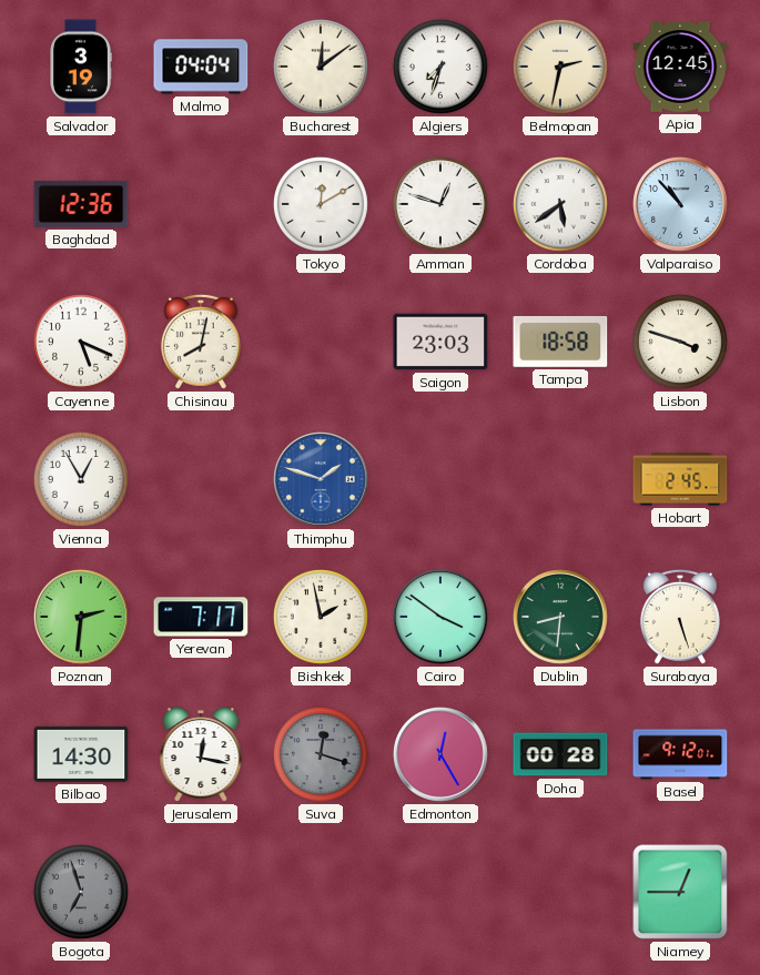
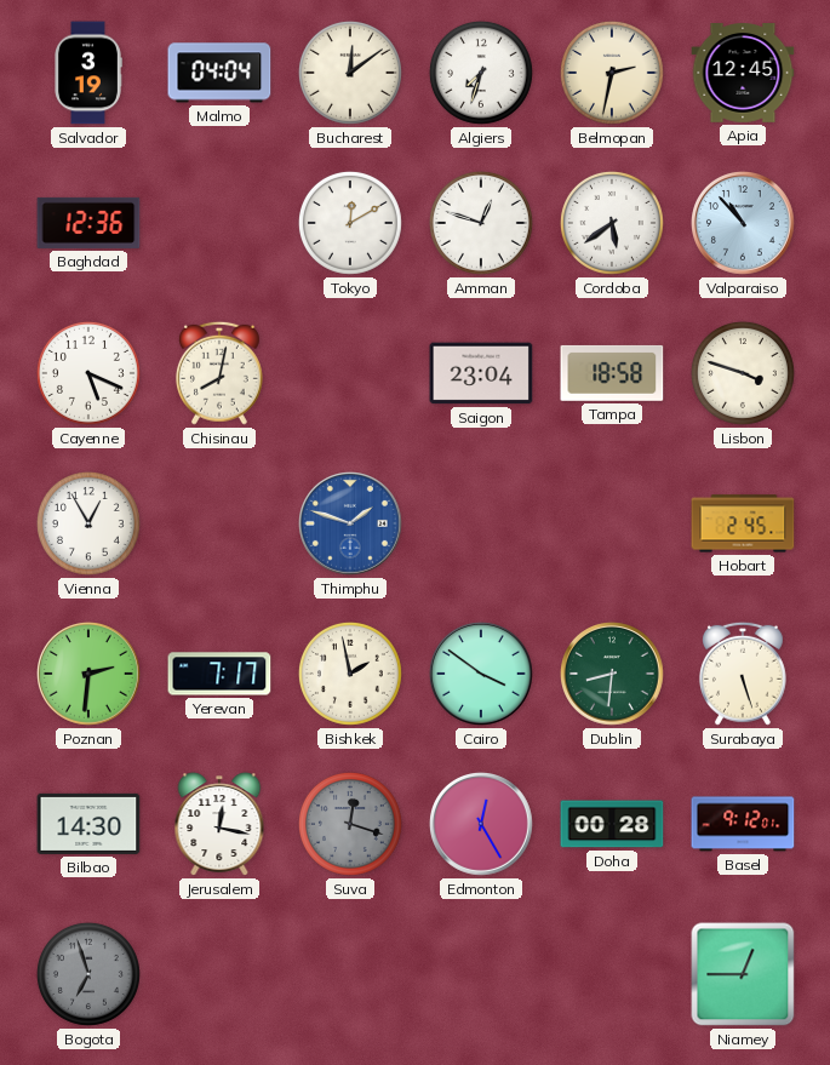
Saigon: 23:03 -> 23:04
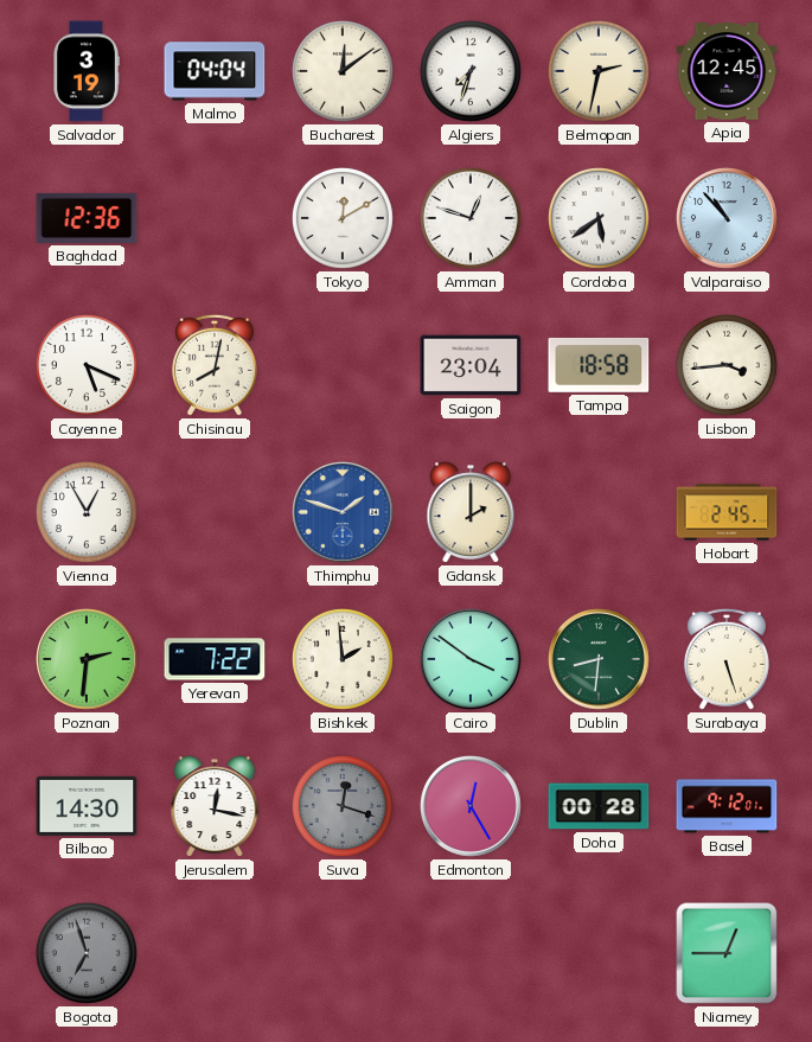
Lisbon: 3:48 -> 3:44
Gdansk: none -> 2:00
Yerevan: 7:17 -> 7:22
Bishkek: 1:58 -> 1:59
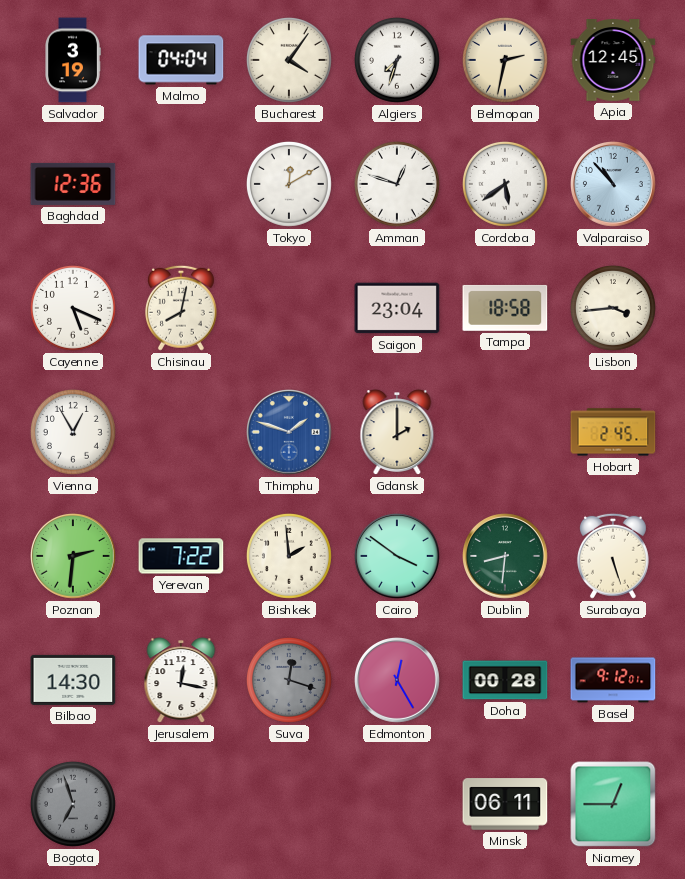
Bucharest: 12:09 -> 4:06
Minsk: none -> 06:11
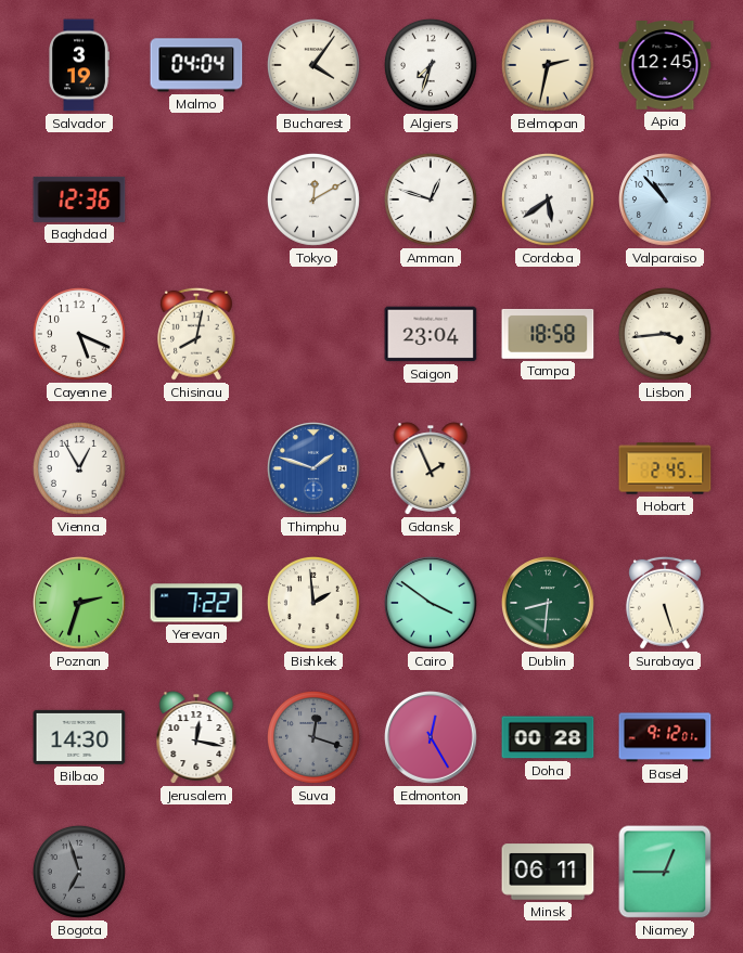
Gdansk: 2:00 -> 1:56
Poznan: 2:31 -> 2:33
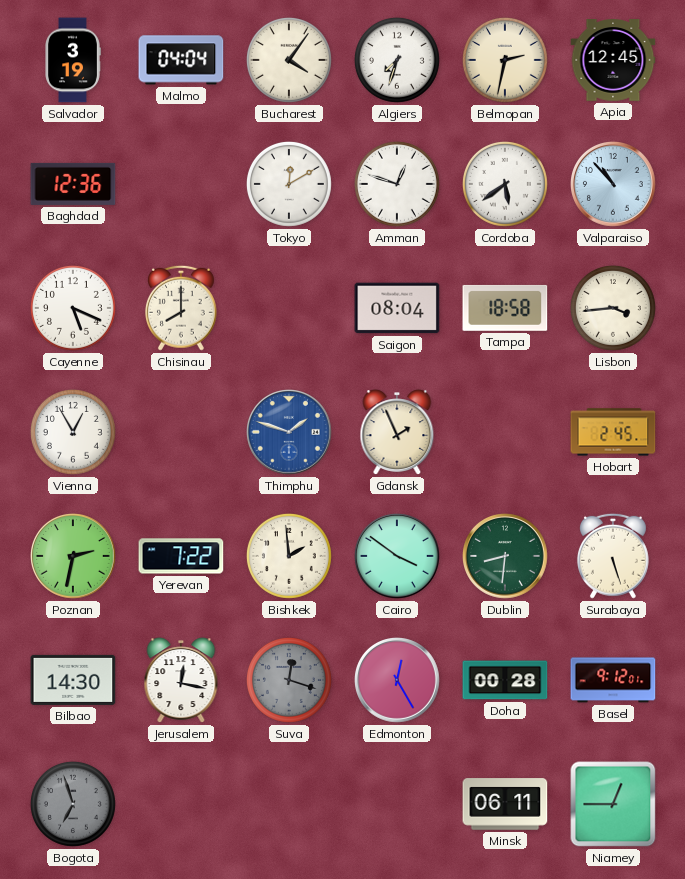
Chisinau: 8:02 -> 8:00
Saigon: 23:04 -> 08:04
Poznan: 2:33 -> 2:32
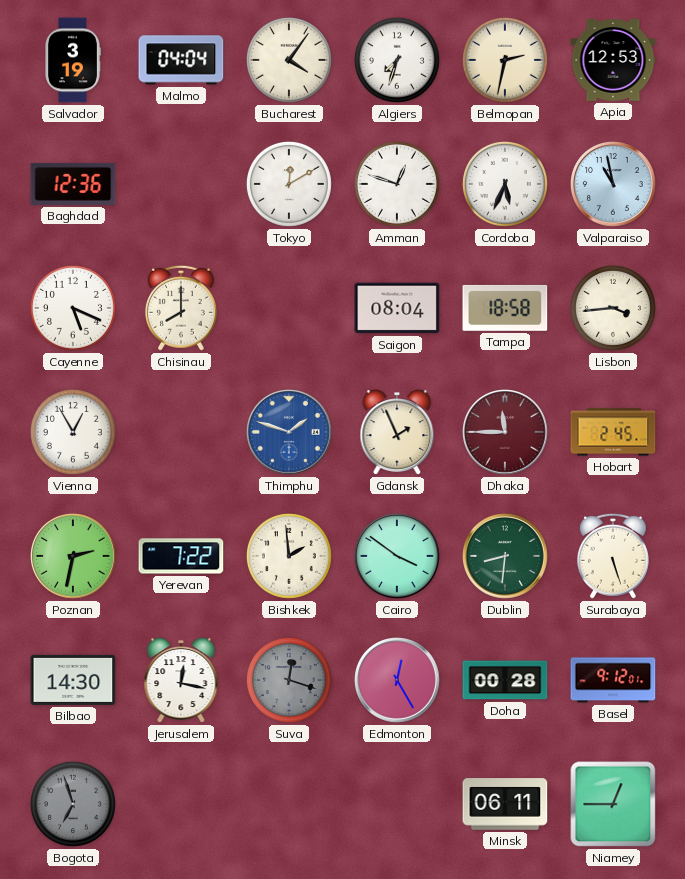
Apia: 12:45 -> 12:53
Cordoba: 5:39 -> 5:34
Valparaiso: 10:53 -> 10:58
Dhaka: none -> 11:45
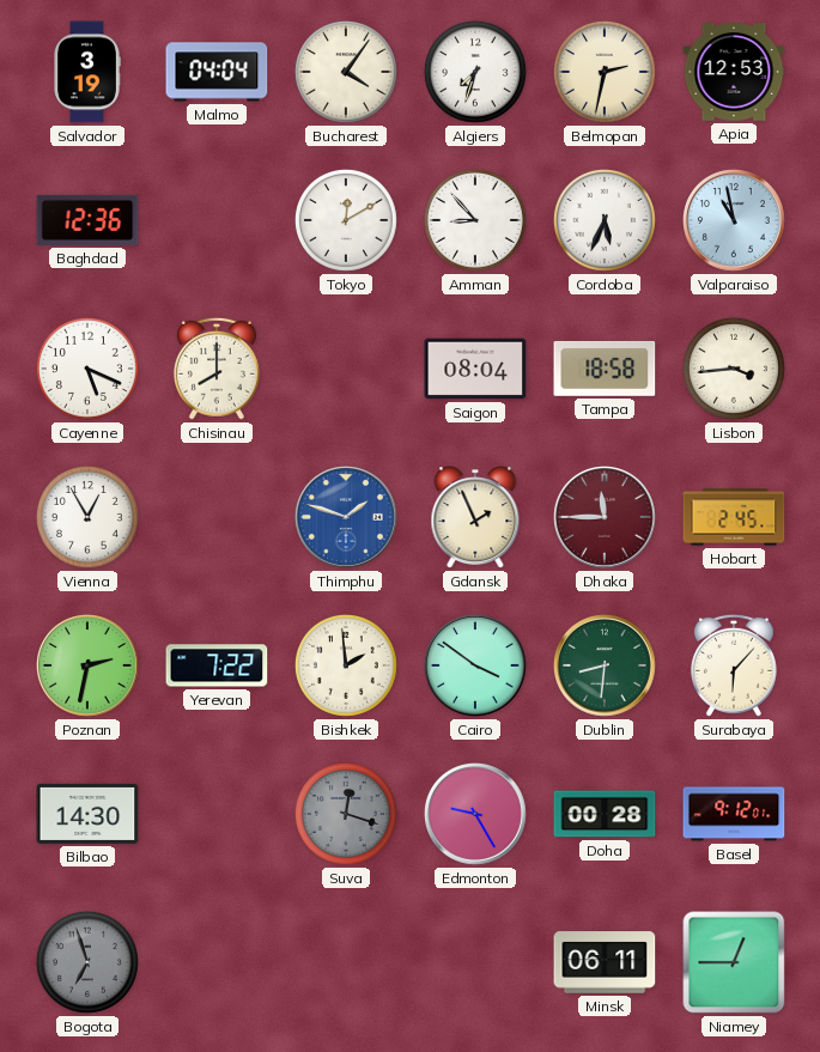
Amman: 12:48 -> 8:53
Surabaya: 5:27 -> 6:07
Jerusalem: 12:17 -> none
Edmonton: 12:25 -> 9:25
